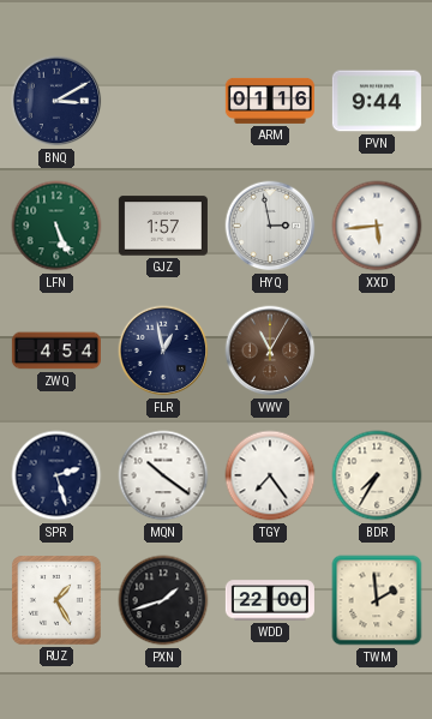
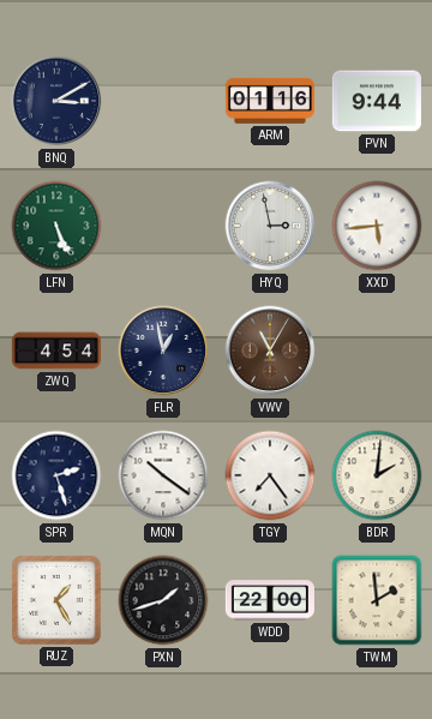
GJZ: 1:57 -> none
BDR: 7:35 -> 2:01
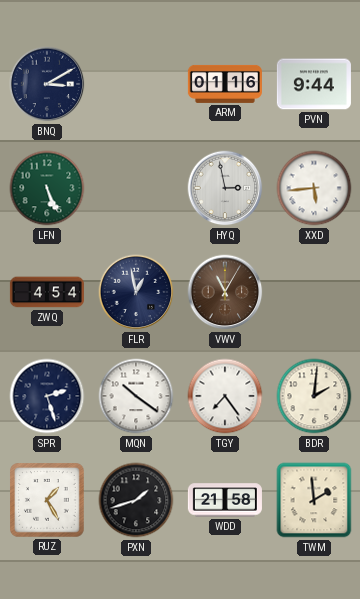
WDD: 22:00 -> 21:58
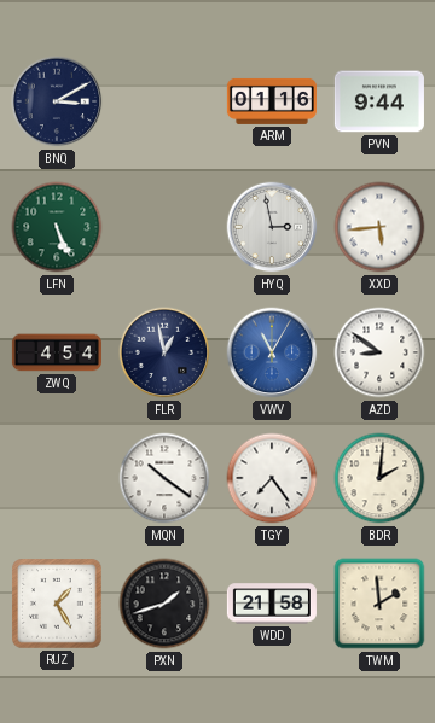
VWV dial: brown -> blue
AZD: none -> 8:51
SPR: 2:27 -> none
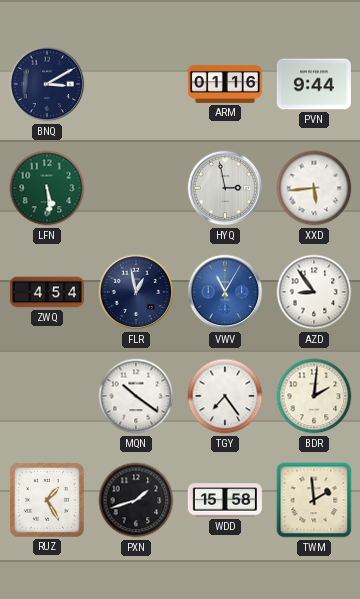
LFN: 5:26 -> 5:29
AZD: 8:51 -> 8:54
WDD: 21:58 -> 15:58
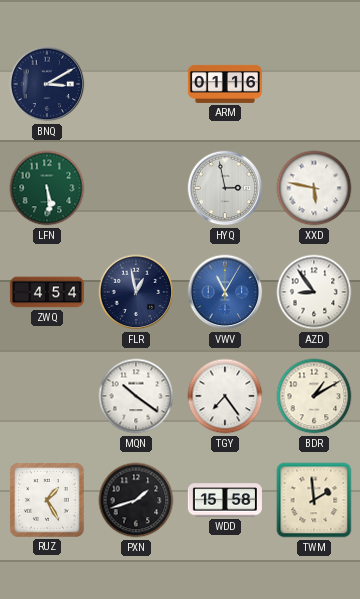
PVN: 9:44 -> none
XXD: 5:44 -> 5:47
BDR: 2:01 -> 1:10
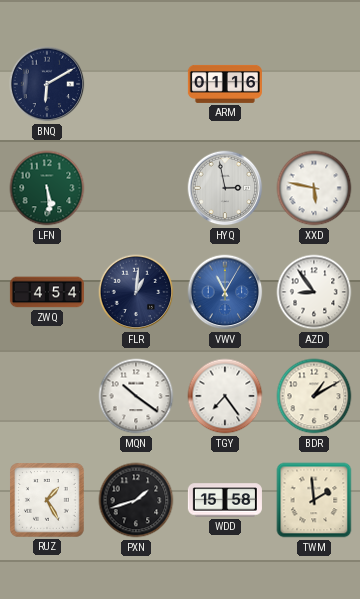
BNQ: 3:10 -> 6:10
FLR: 12:58 -> 1:01
